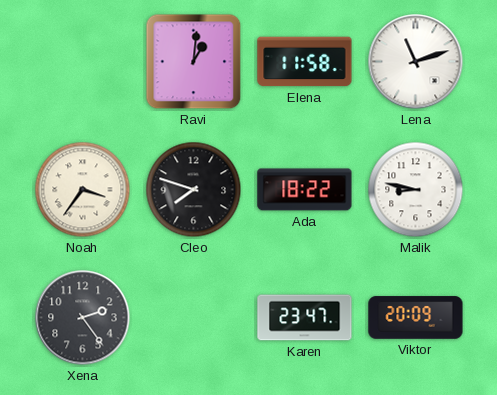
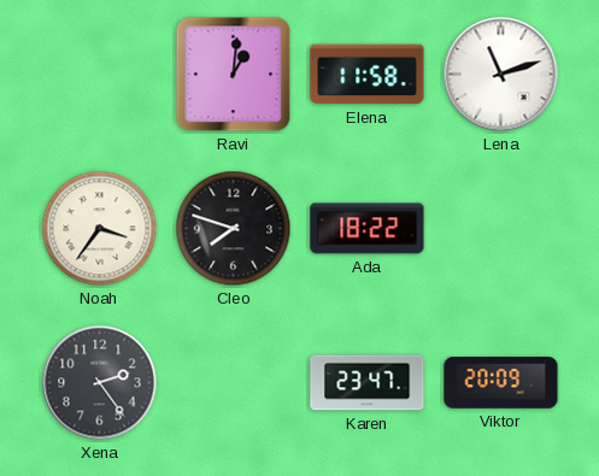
Malik: 8:47 -> none
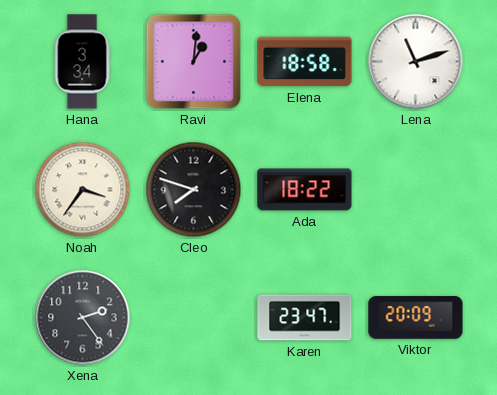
Hana: none -> 3:34
Elena: 11:58 -> 18:58
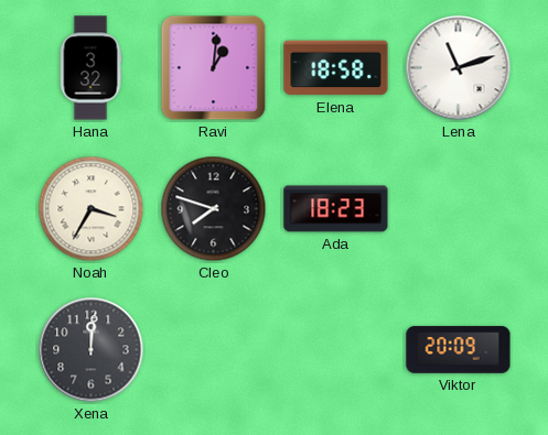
Hana: 3:34 -> 3:32
Noah: 3:36 -> 3:35
Ada: 18:22 -> 18:23
Xena: 2:24 -> 12:01
Karen: 23:47 -> none
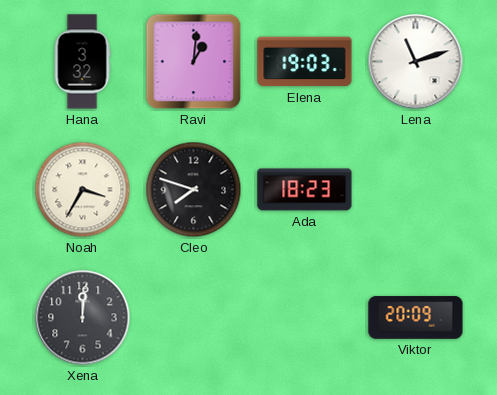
Elena: 18:58 -> 19:03
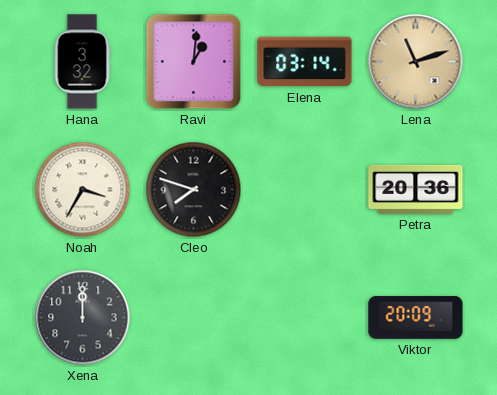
Elena: 19:03 -> 03:14
Lena dial: white -> champagne
Ada: 18:23 -> none
Petra: none -> 20:36
Xena: 12:01 -> 12:00
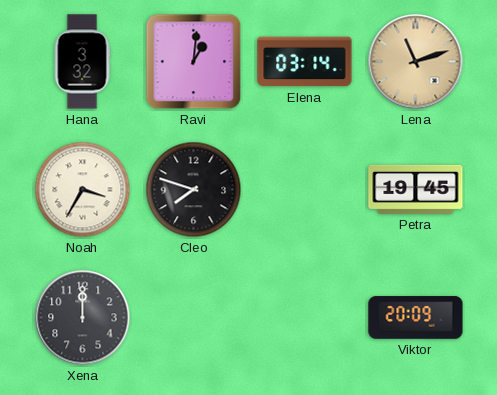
Petra: 20:36 -> 19:45
